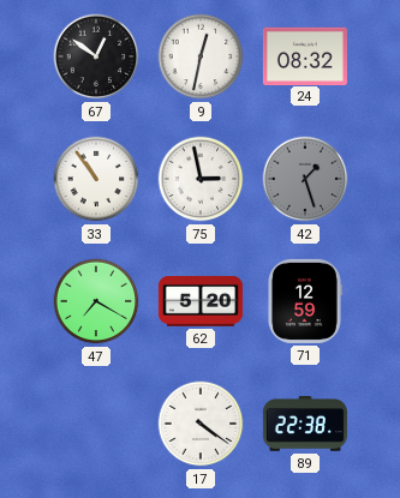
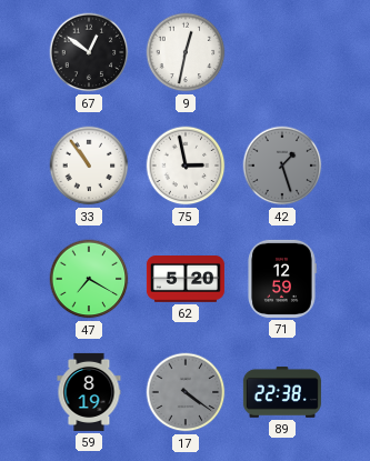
24: 08:32 -> none
59: none -> 8:19
17 dial: white -> grey
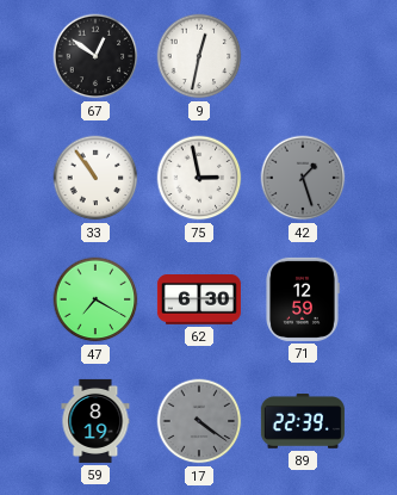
62: 5:20 -> 6:30
89: 22:38 -> 22:39
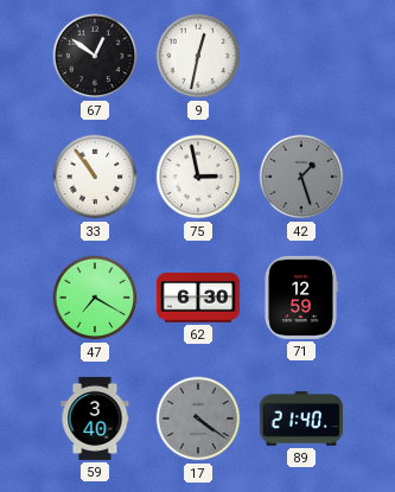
59: 8:19 -> 3:40
89: 22:39 -> 21:40
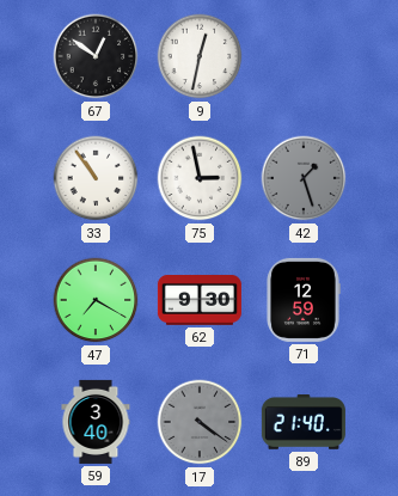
62: 6:30 -> 9:30
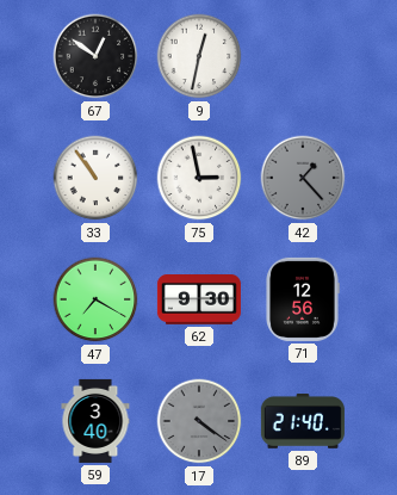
42: 1:27 -> 1:23
71: 12:59 -> 12:56
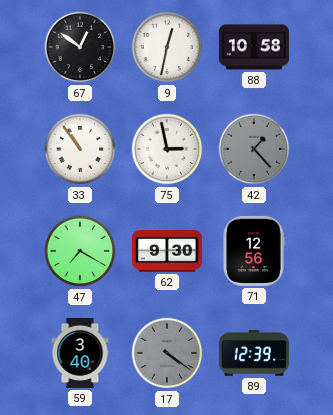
88: none -> 10:58
89: 21:40 -> 12:39
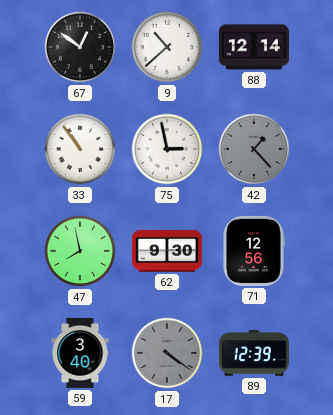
9: 12:32 -> 10:38
88: 10:58 -> 12:14
47: 7:20 -> 7:58
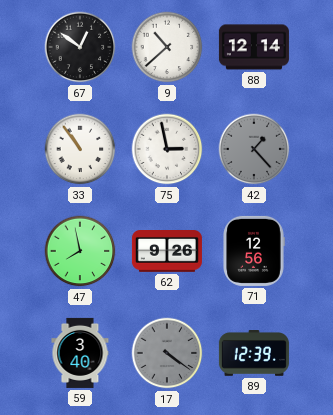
62: 9:30 -> 9:26
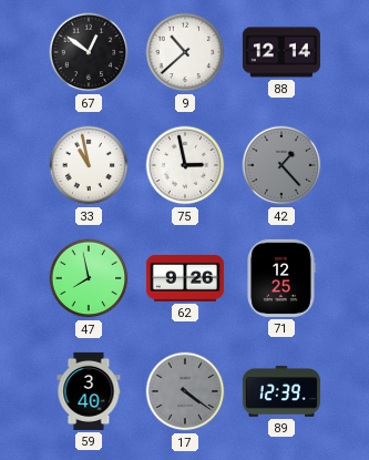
33: 10:54 -> 10:58
71: 12:56 -> 12:25
